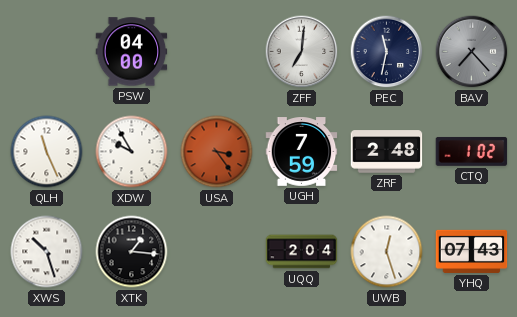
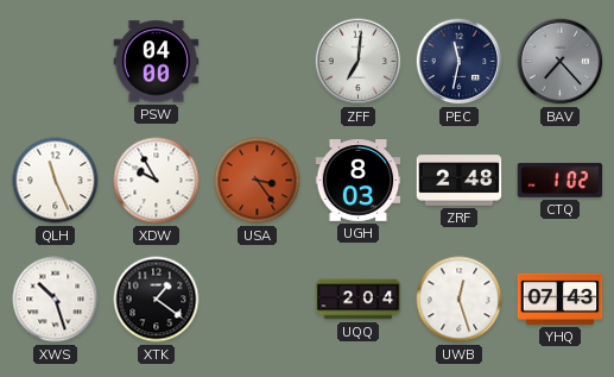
UGH: 7:59 -> 8:03
XTK: 1:16 -> 1:21
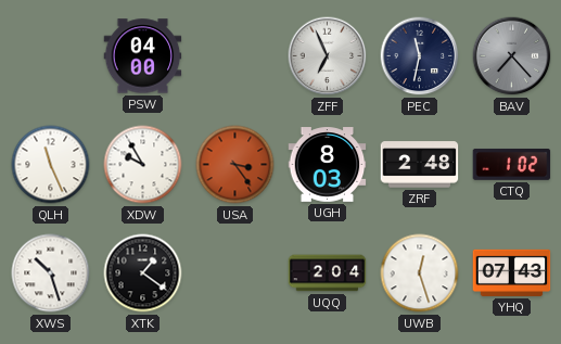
ZFF: 7:01 -> 6:56
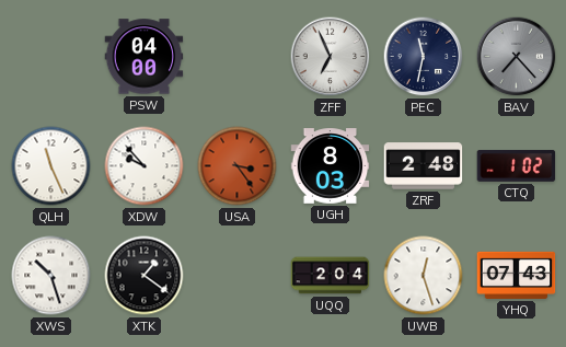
XDW: 9:55 -> 9:53
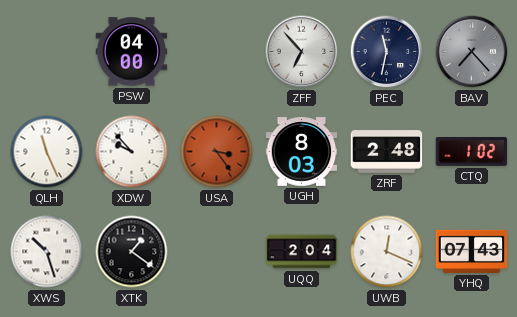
ZFF: 6:56 -> 6:53
UWB: 12:27 -> 12:19
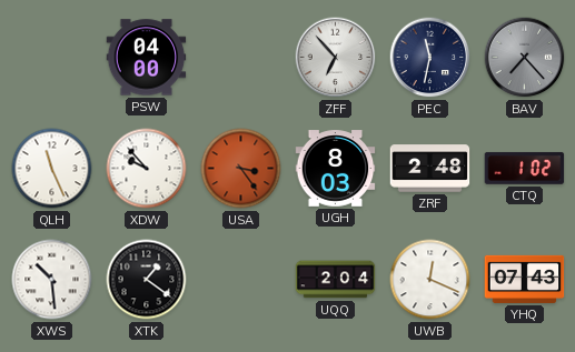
XWS: 10:27 -> 10:29
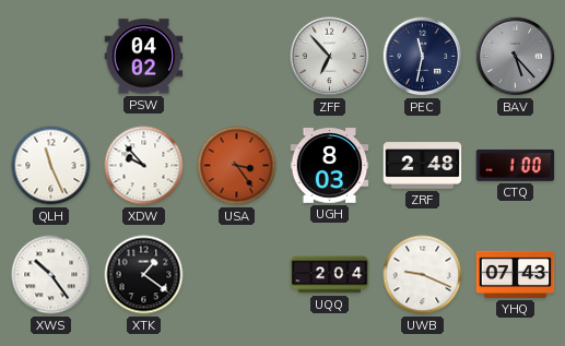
PSW: 04:00 -> 04:02
BAV: 7:23 -> 5:23
CTQ: 1:02 -> 1:00
XWS: 10:29 -> 10:24
UWB: 12:19 -> 9:19
